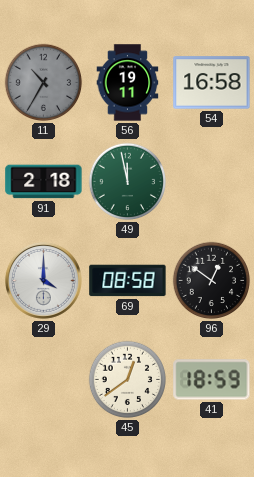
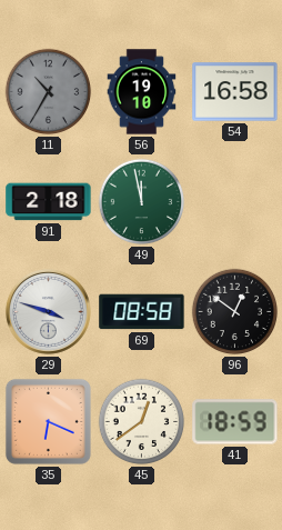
56: 19:11 -> 19:10
29: 4:00 -> 3:48
35: none -> 6:19
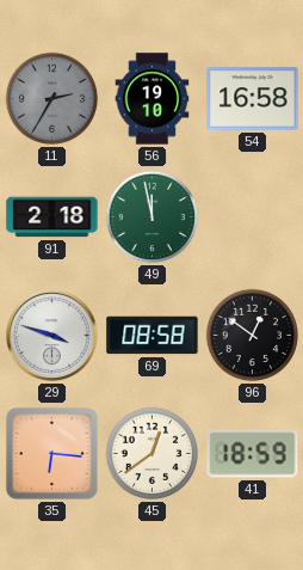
11: 10:35 -> 2:35
35: 6:19 -> 6:16
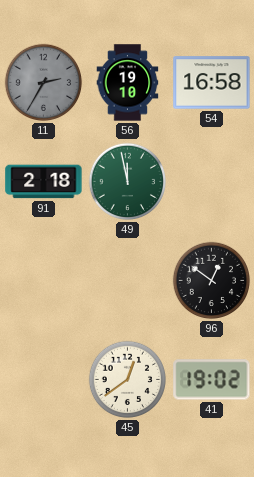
29: 3:48 -> none
69: 08:58 -> none
35: 6:16 -> none
41: 18:59 -> 19:02
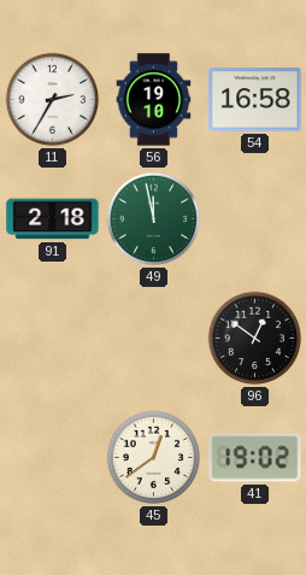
11 dial: grey -> white
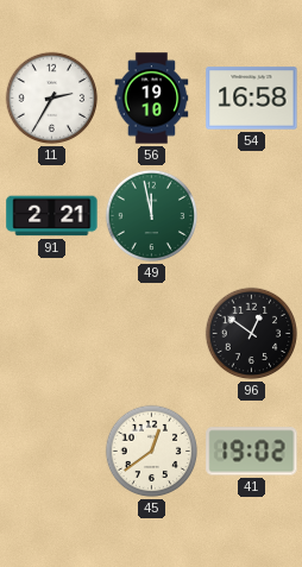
91: 2:18 -> 2:21
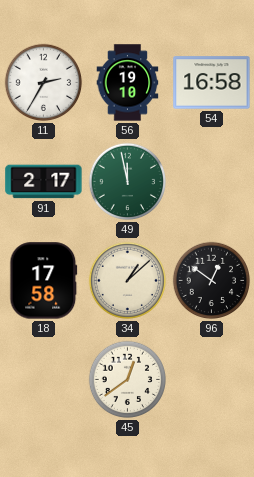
91: 2:21 -> 2:17
18: none -> 17:58
34: none -> 1:08
41: 19:02 -> none
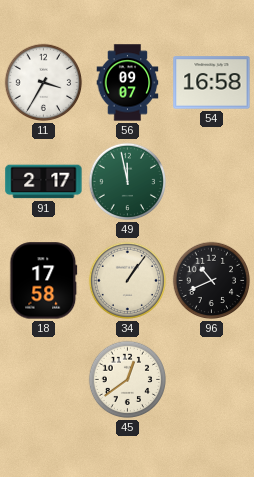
11: 2:35 -> 3:35
56: 19:10 -> 09:07
34: 1:08 -> 1:06
96: 12:51 -> 10:41
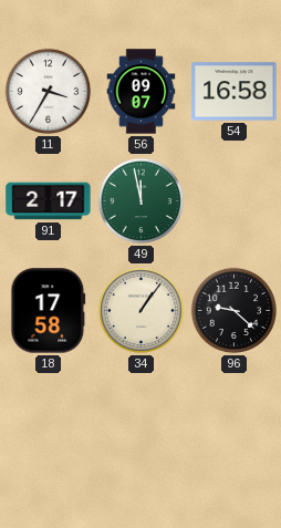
96: 10:41 -> 9:22
45: 12:39 -> none
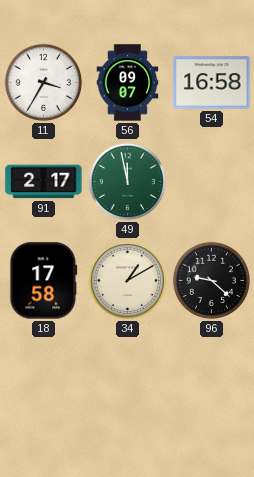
34: 1:06 -> 1:10
